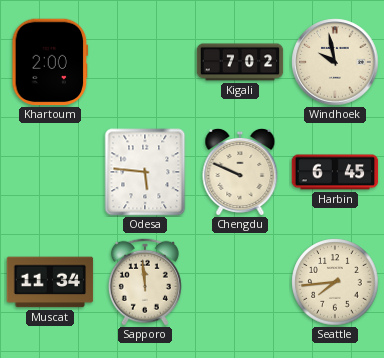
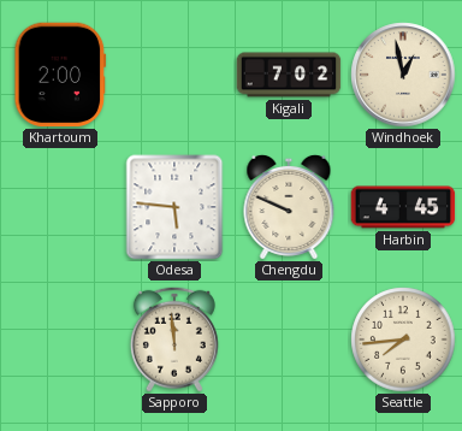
Windhoek: 9:58 -> 12:58
Harbin: 6:45 -> 4:45
Muscat: 11:34 -> none
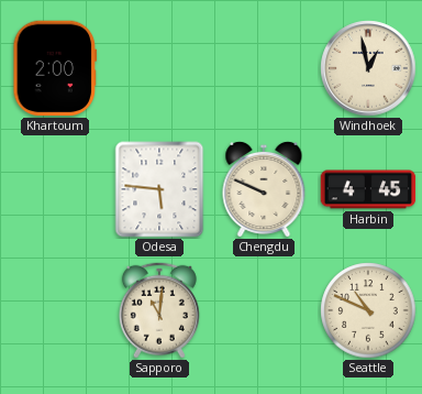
Kigali: 7:02 -> none
Sapporo: 11:59 -> 11:01
Seattle: 7:44 -> 10:49
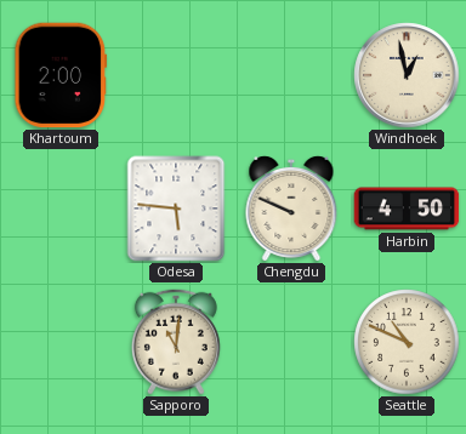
Harbin: 4:45 -> 4:50
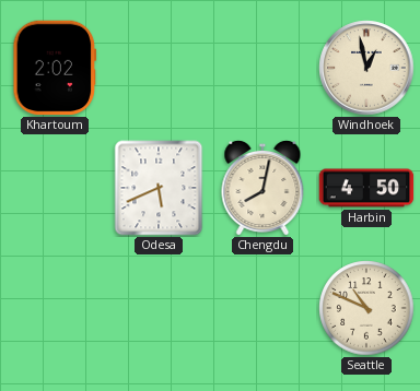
Khartoum: 2:00 -> 2:02
Odesa: 5:46 -> 5:41
Chengdu: 9:49 -> 8:02
Sapporo: 11:01 -> none
